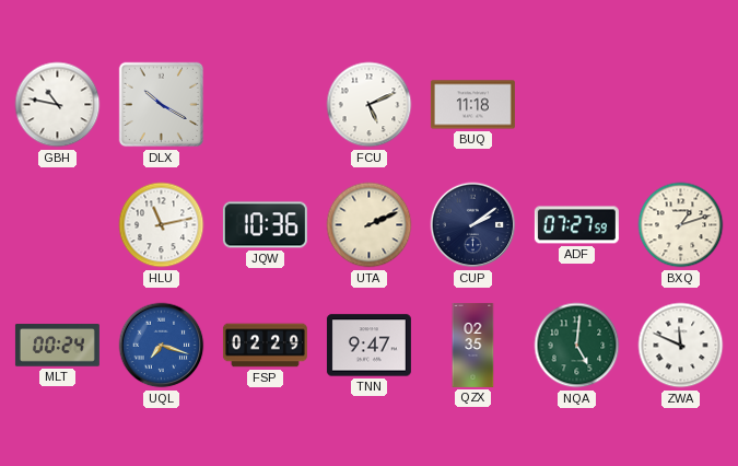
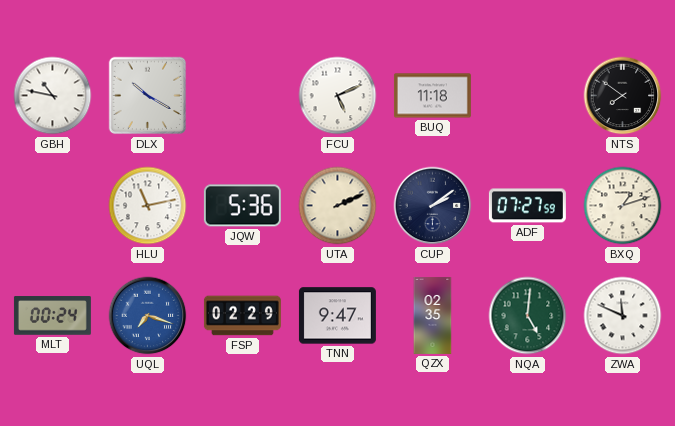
NTS: none -> 7:51
JQW: 10:36 -> 5:36
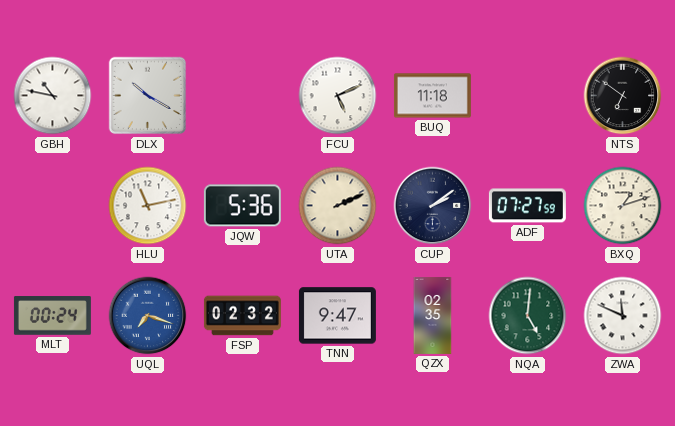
NTS: 7:51 -> 6:51
FSP: 02:29 -> 02:32
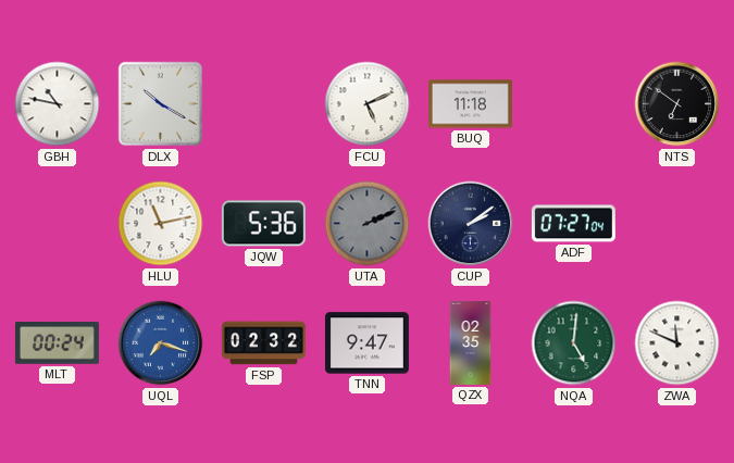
UTA dial: cream -> grey
ADF: 07:27:59 -> 07:27:04
BXQ: 1:12 -> none
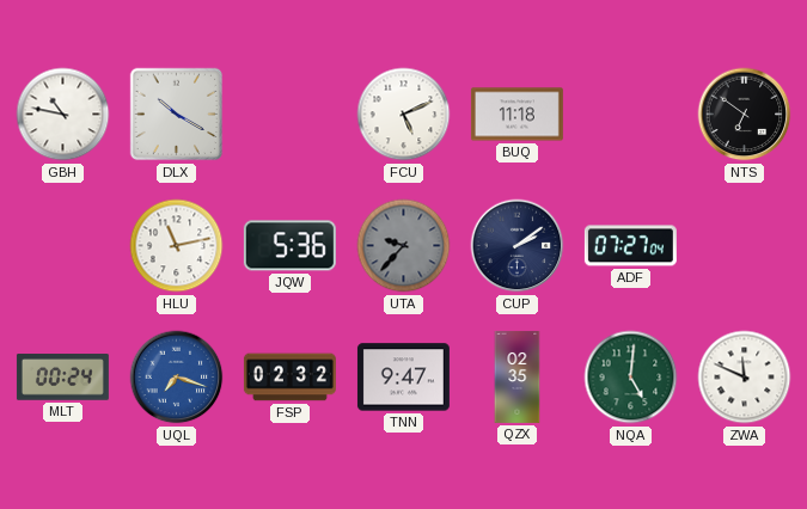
UTA: 2:11 -> 9:37
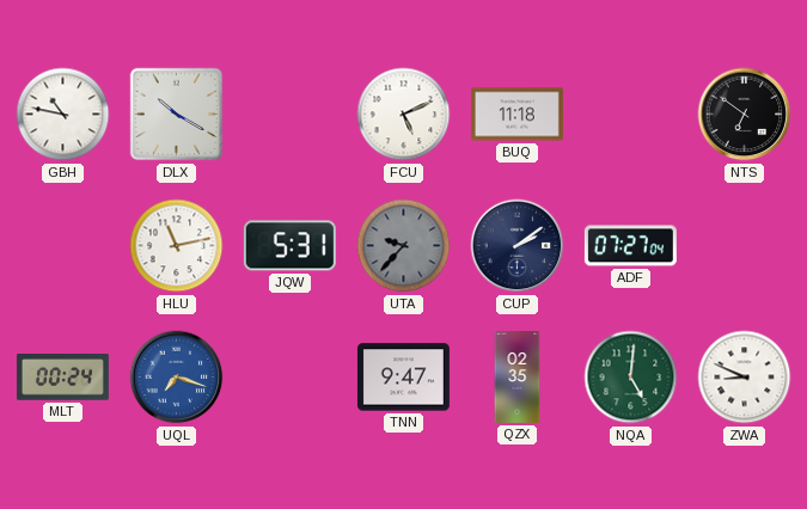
JQW: 5:36 -> 5:31
FSP: 02:32 -> none
ZWA: 11:49 -> 8:49
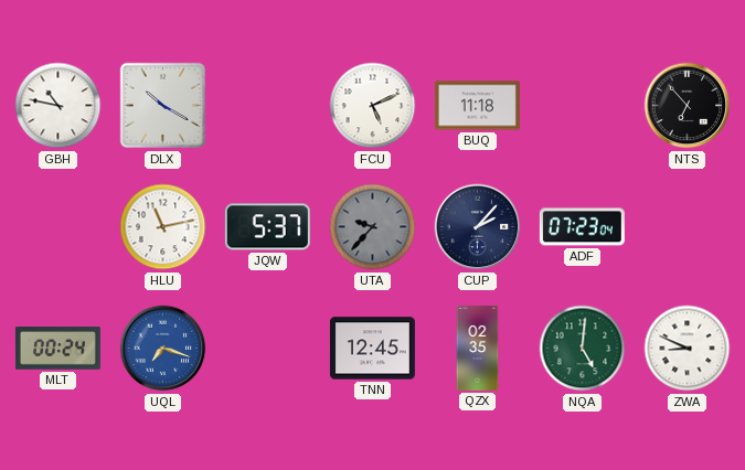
NTS: 6:51 -> 6:53
JQW: 5:31 -> 5:37
CUP: 2:09 -> 2:07
ADF: 07:27 -> 07:23
TNN: 9:47 -> 12:45
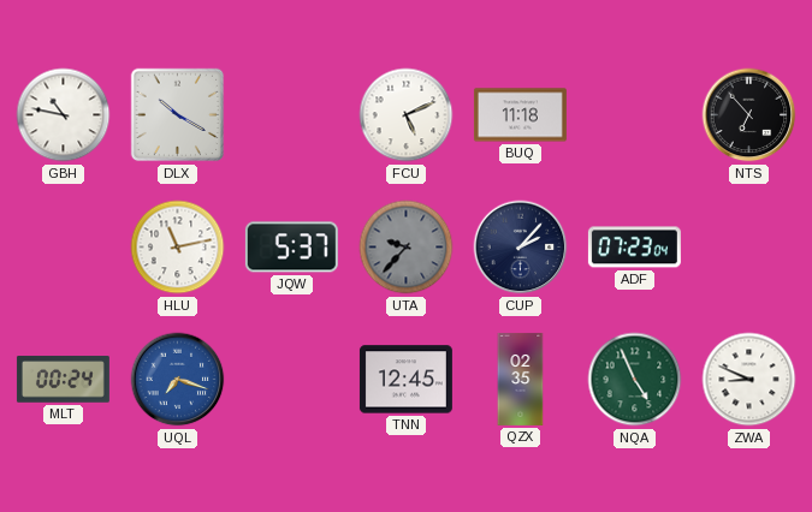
NQA: 5:01 -> 4:56
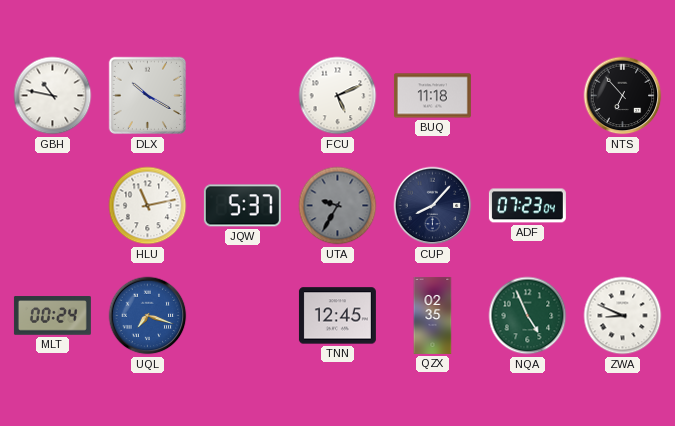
UTA: 9:37 -> 9:35
CUP: 2:07 -> 8:07
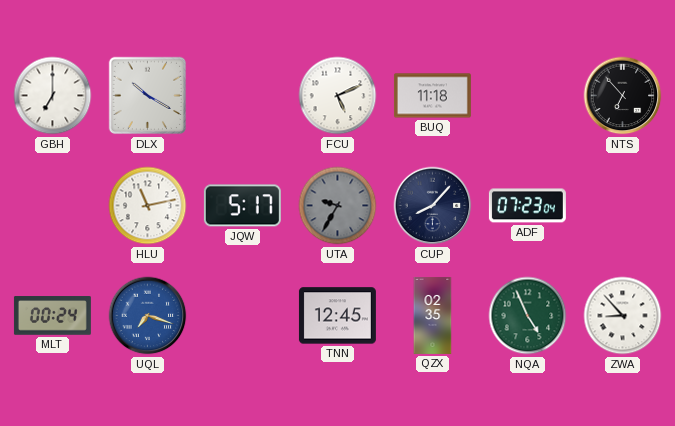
GBH: 10:47 -> 7:00
JQW: 5:37 -> 5:17
ZWA: 8:49 -> 8:53
